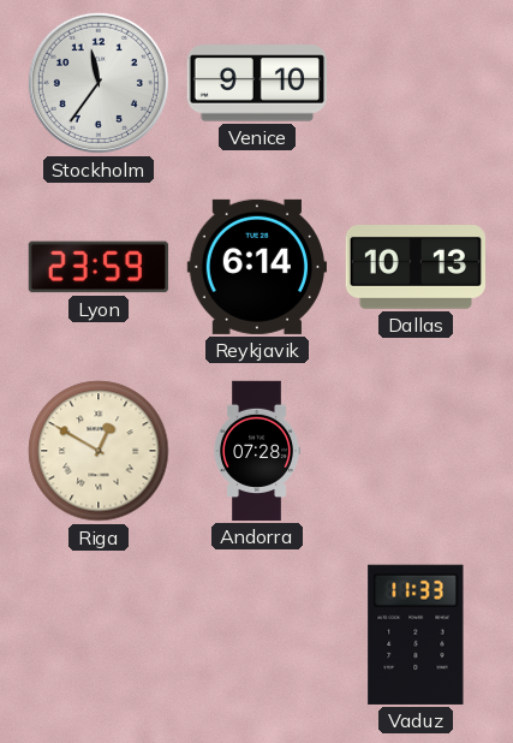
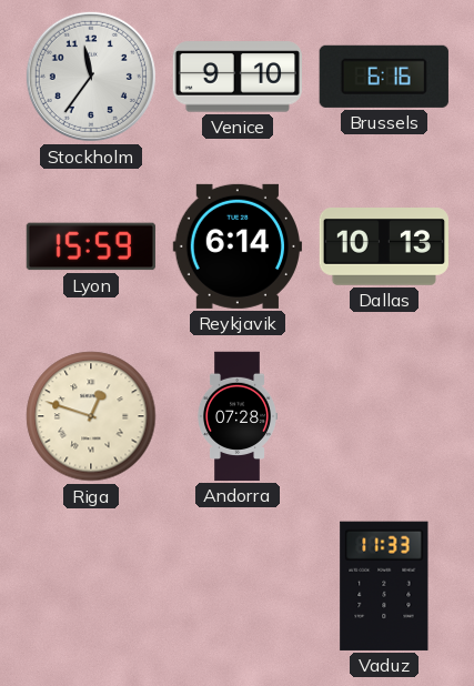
Brussels: none -> 6:16
Lyon: 23:59 -> 15:59
Riga: 12:50 -> 12:48
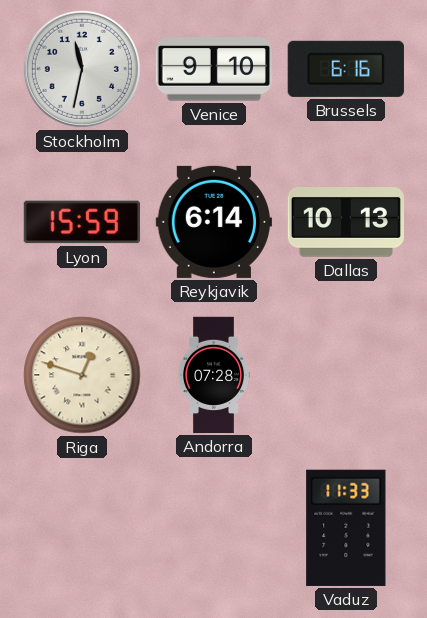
Stockholm: 11:36 -> 11:32
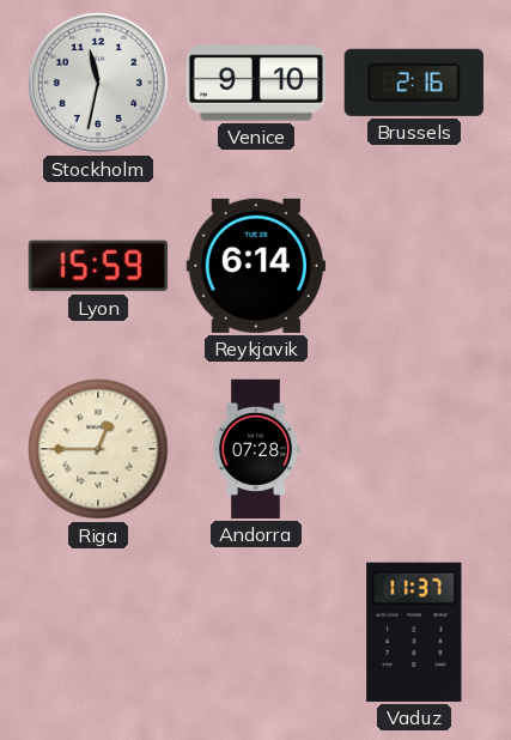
Brussels: 6:16 -> 2:16
Dallas: 10:13 -> none
Riga: 12:48 -> 12:45
Vaduz: 11:33 -> 11:37
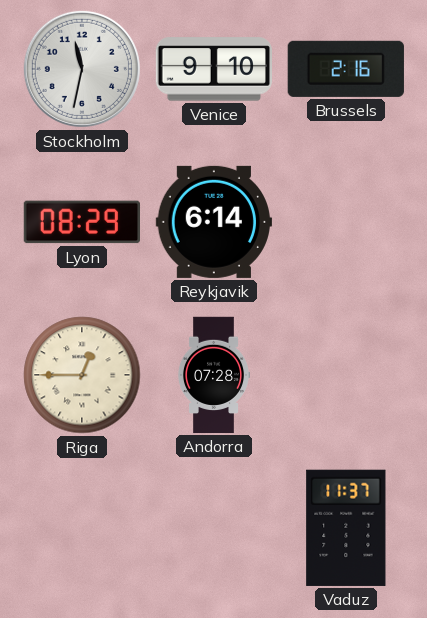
Lyon: 15:59 -> 08:29
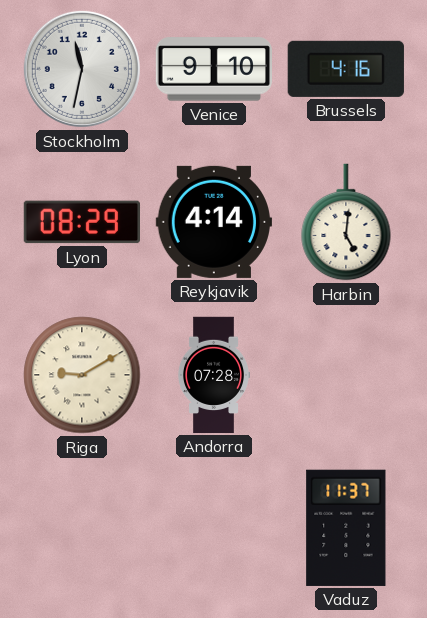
Brussels: 2:16 -> 4:16
Reykjavik: 6:14 -> 4:14
Harbin: none -> 5:01
Riga: 12:45 -> 9:10
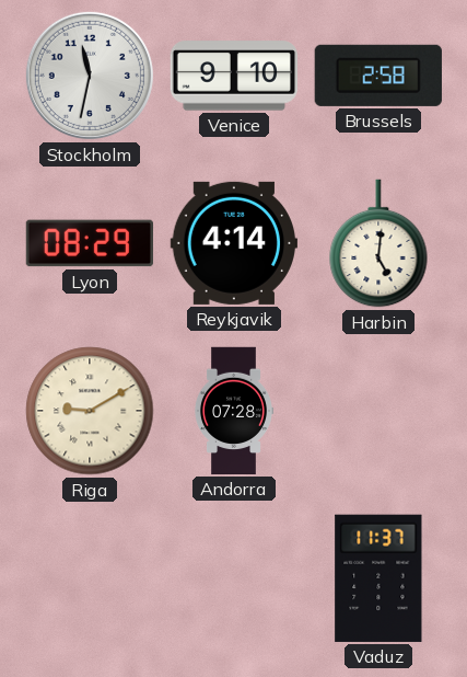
Brussels: 4:16 -> 2:58
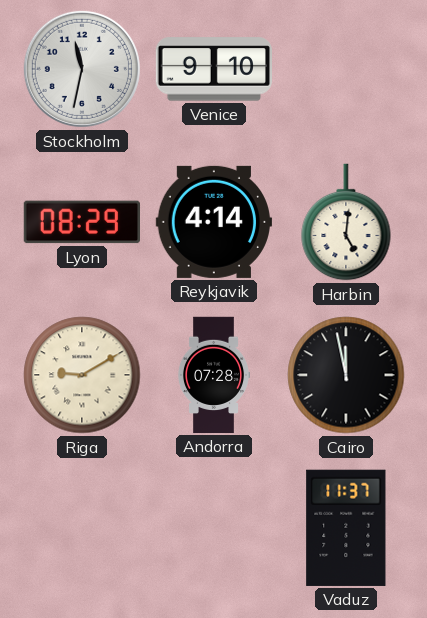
Brussels: 2:58 -> none
Cairo: none -> 11:58
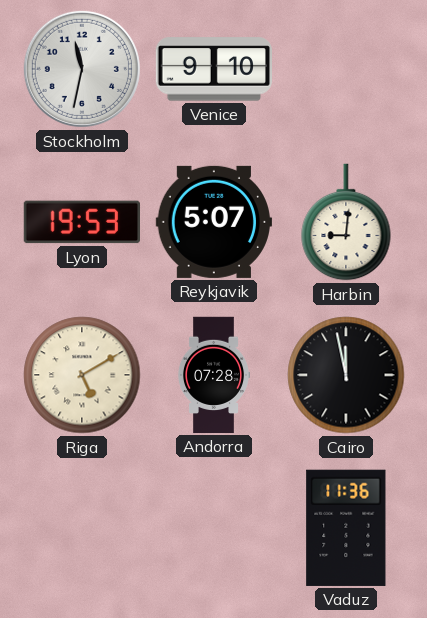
Lyon: 08:29 -> 19:53
Reykjavik: 4:14 -> 5:07
Harbin: 5:01 -> 9:01
Riga: 9:10 -> 5:10
Vaduz: 11:37 -> 11:36
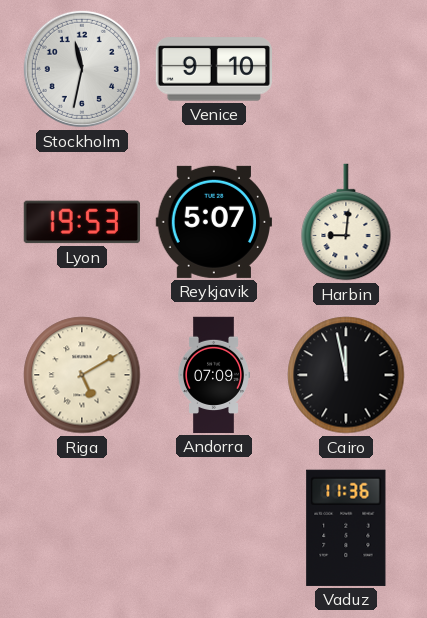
Andorra: 07:28 -> 07:09
